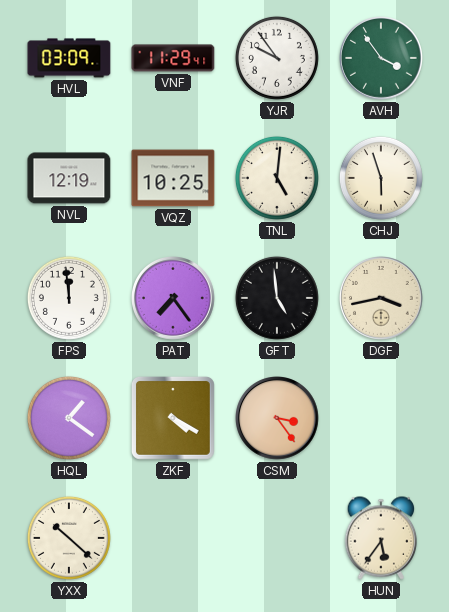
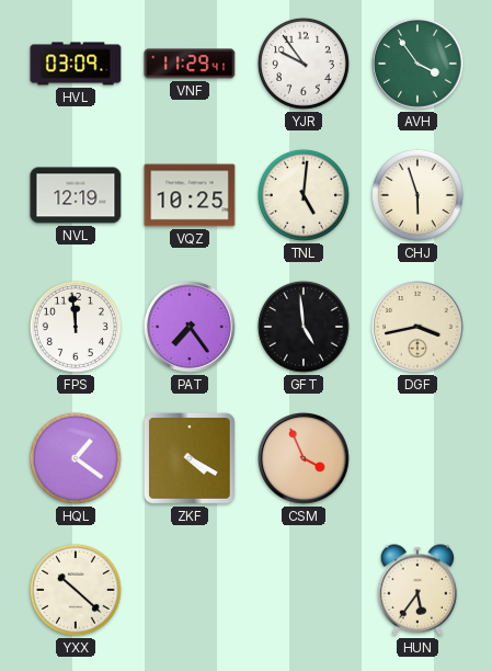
CSM: 3:24 -> 3:56
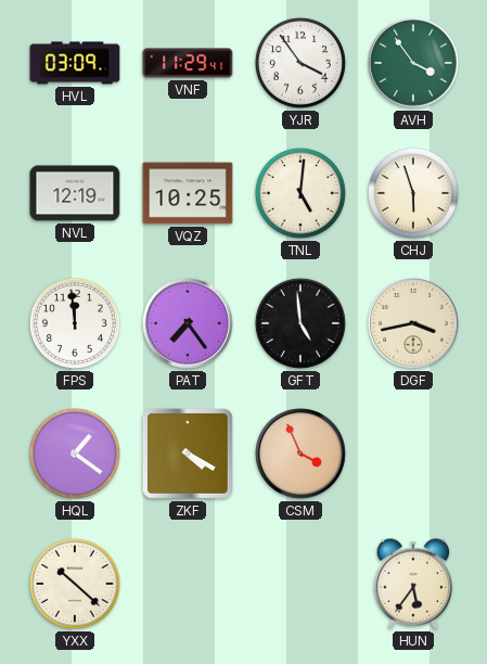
YJR: 9:54 -> 3:54
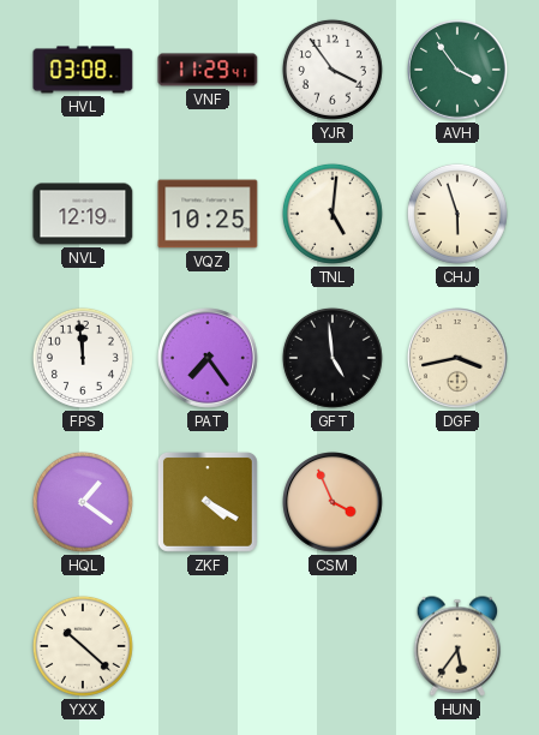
HVL: 03:09 -> 03:08
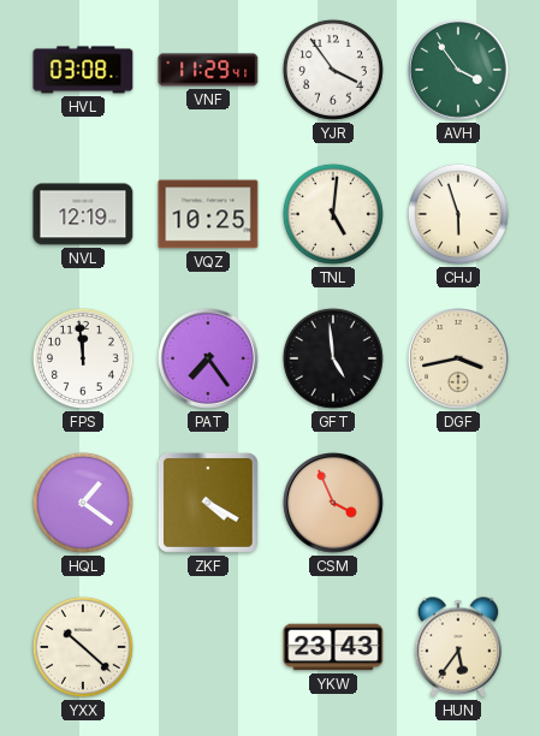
YKW: none -> 23:43
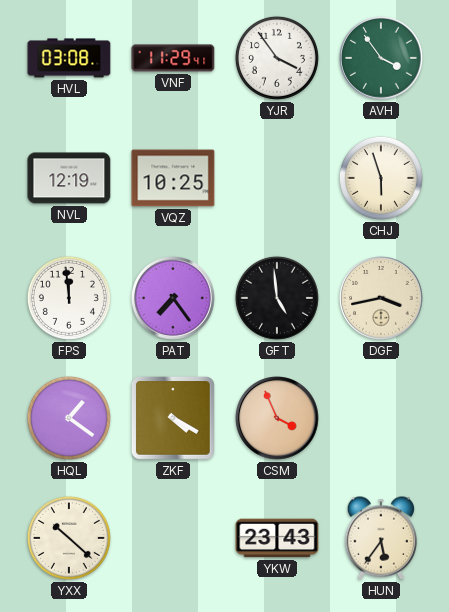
TNL: 5:01 -> none
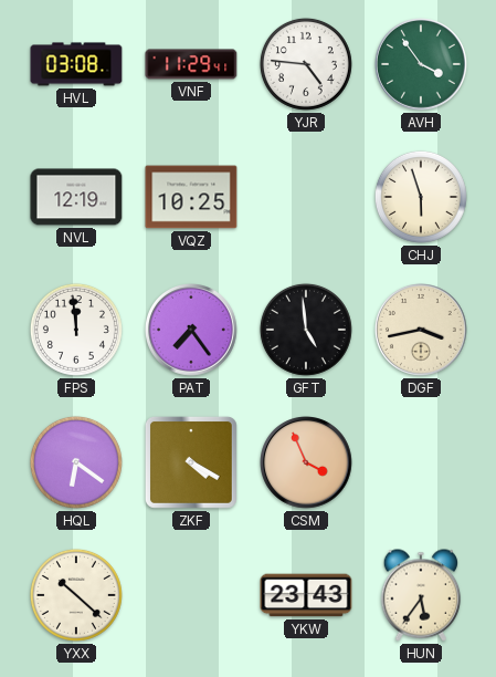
YJR: 3:54 -> 4:46
HQL: 1:21 -> 6:21
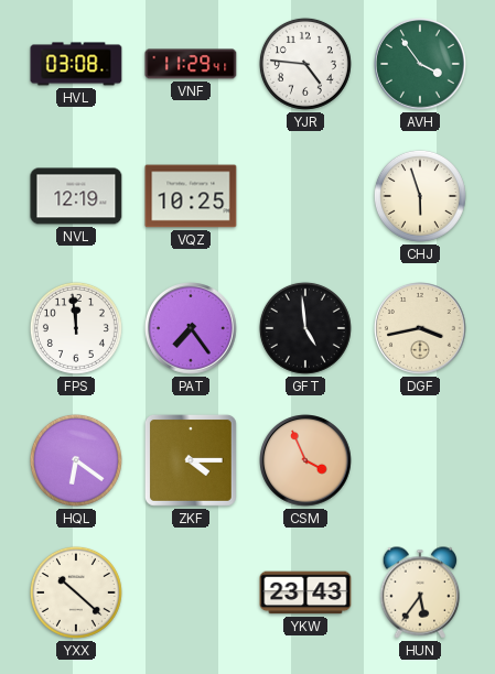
ZKF: 4:20 -> 4:15
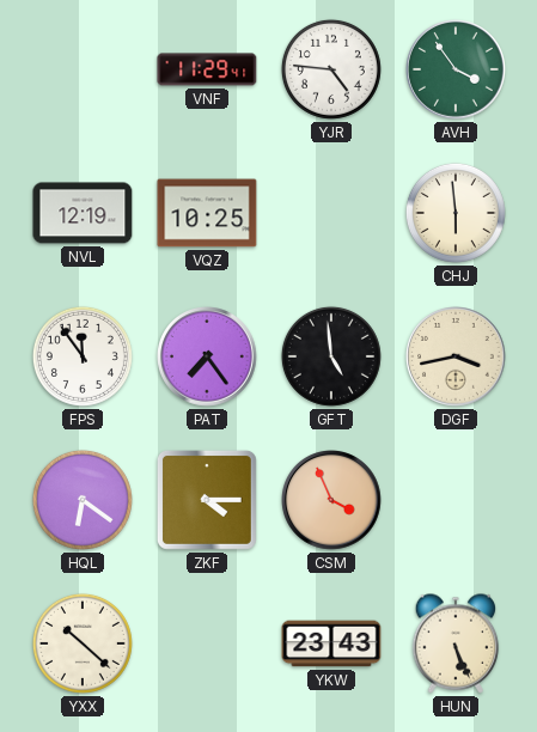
HVL: 03:08 -> none
CHJ: 5:57 -> 5:59
FPS: 11:59 -> 11:54
HUN: 5:36 -> 5:26
